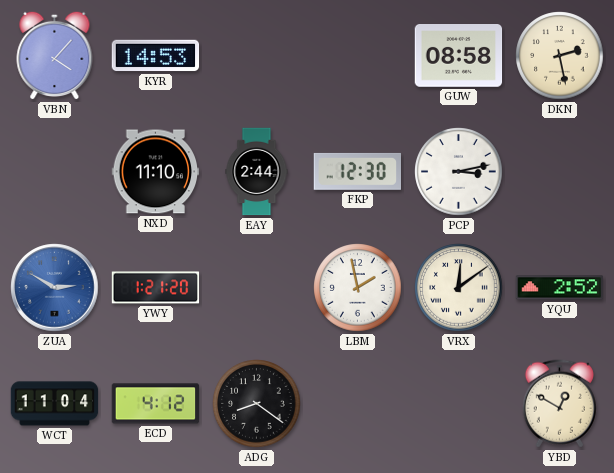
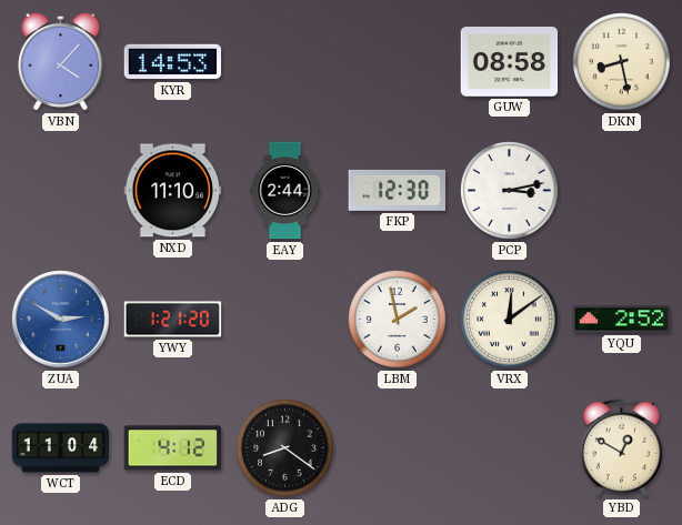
DKN: 2:28 -> 8:28
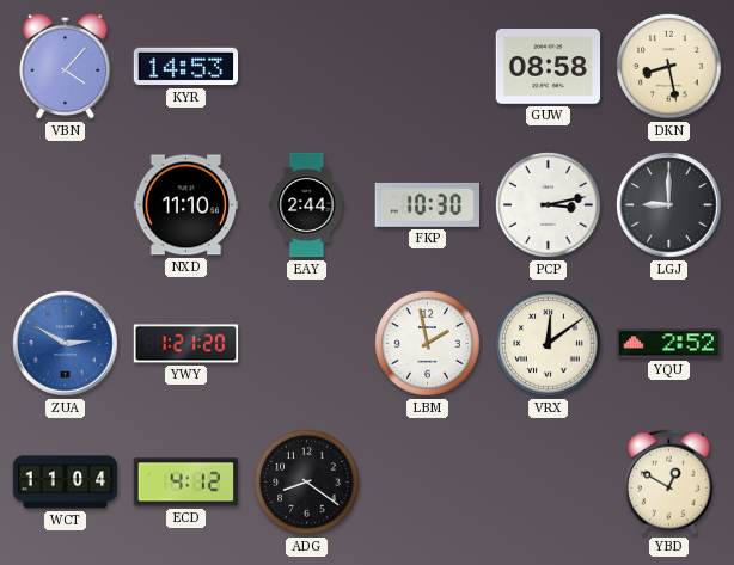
FKP: 12:30 -> 10:30
LGJ: none -> 9:00
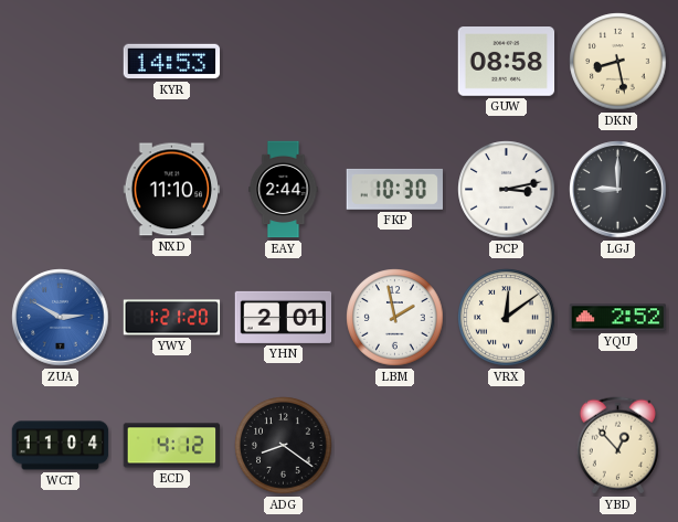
VBN: 4:07 -> none
YHN: none -> 2:01
YBD: 12:50 -> 12:53
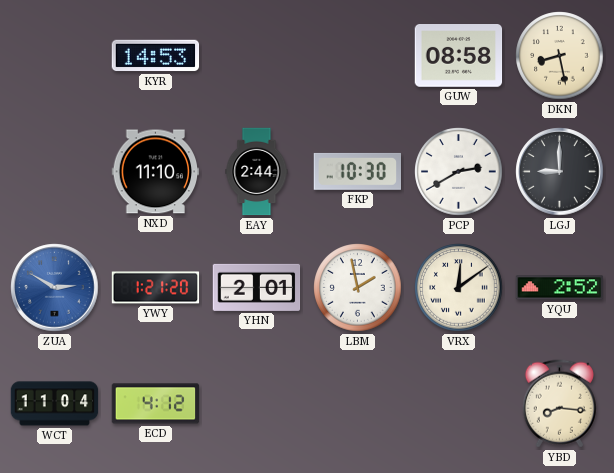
PCP: 3:13 -> 2:40
ADG: 8:21 -> none
YBD: 12:53 -> 8:16
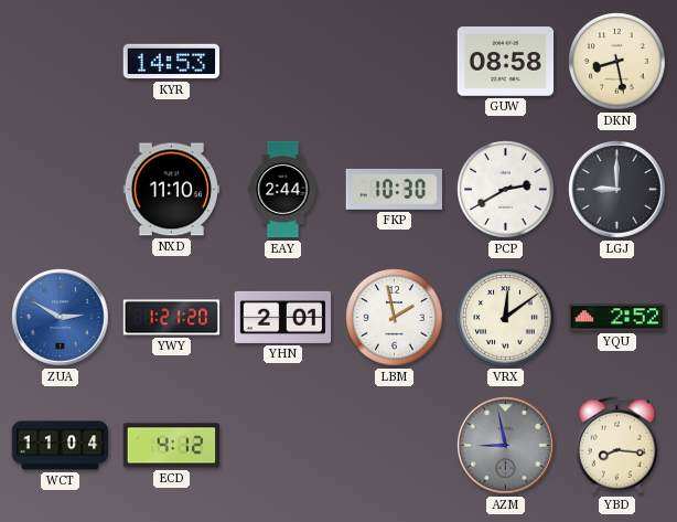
AZM: none -> 8:58
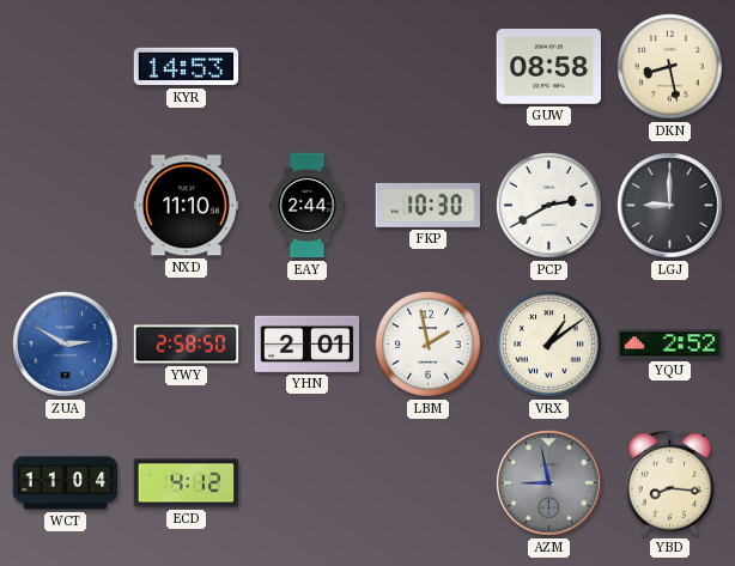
YWY: 1:21 -> 2:58
VRX: 12:09 -> 1:09
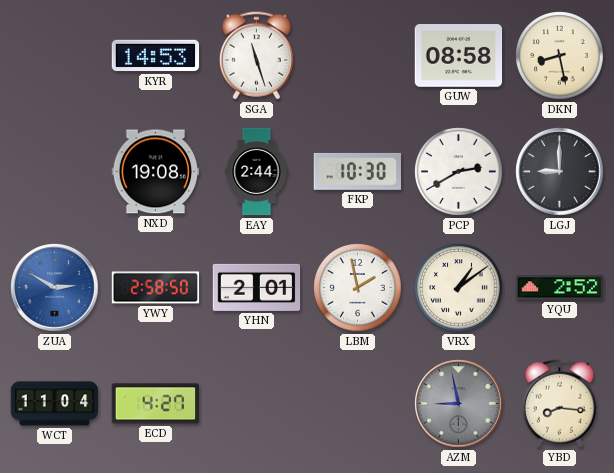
SGA: none -> 11:27
NXD: 11:10 -> 19:08
ECD: 4:12 -> 4:27
